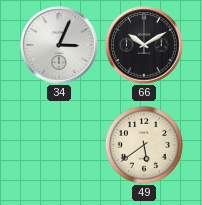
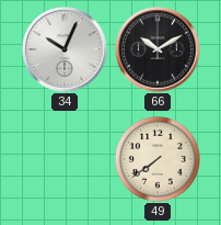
34: 3:04 -> 10:04
49: 5:39 -> 7:39
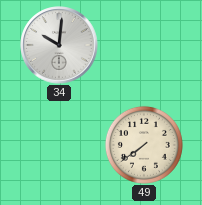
34: 10:04 -> 10:01
66: 10:10 -> none
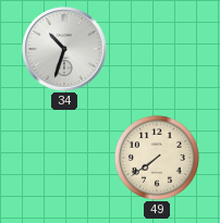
34: 10:01 -> 10:33
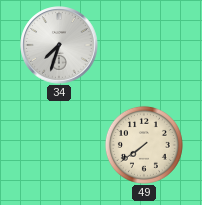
34: 10:33 -> 7:33
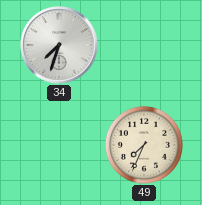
49: 7:39 -> 7:34
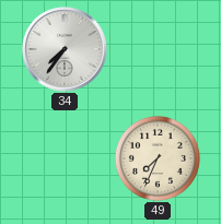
34: 7:33 -> 7:36
